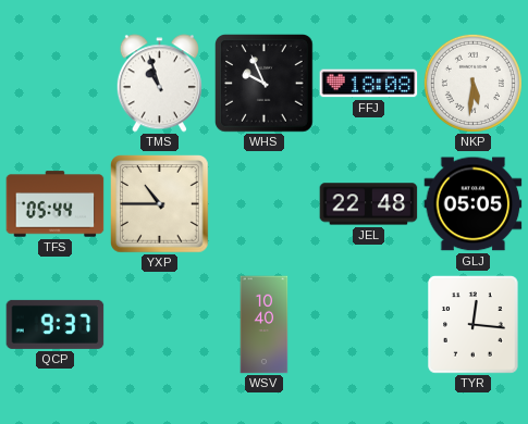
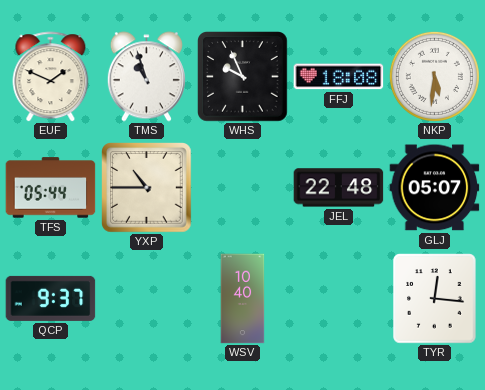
EUF: none -> 1:49
GLJ: 05:05 -> 05:07
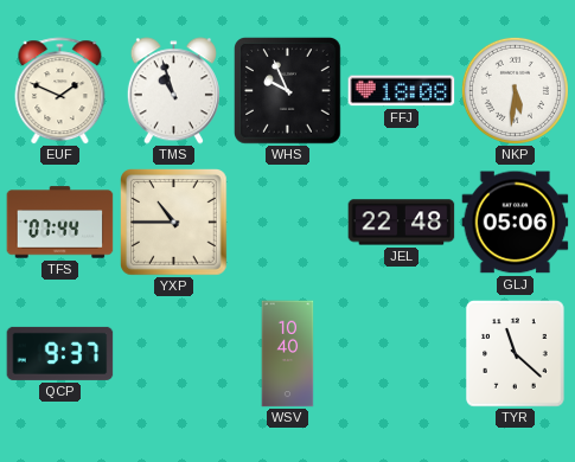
TFS: 05:44 -> 07:44
GLJ: 05:07 -> 05:06
TYR: 12:16 -> 11:22
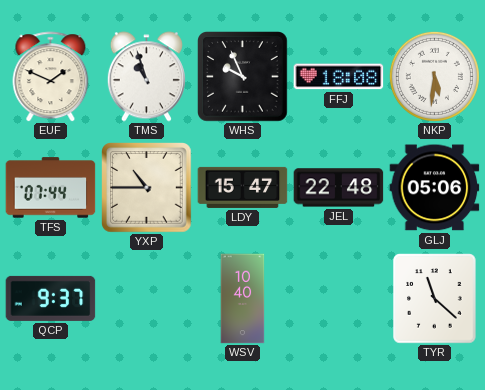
LDY: none -> 15:47
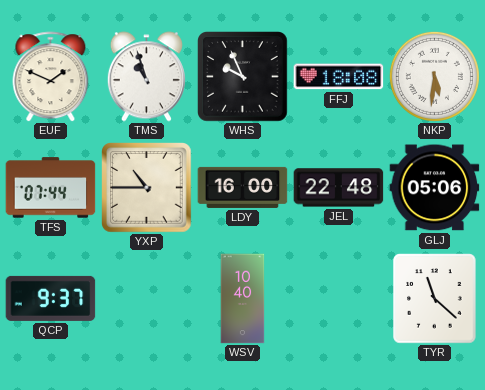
LDY: 15:47 -> 16:00
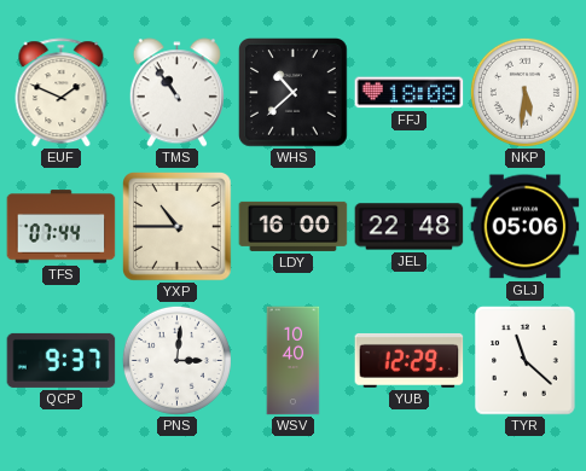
TMS: 10:57 -> 10:54
WHS: 9:56 -> 10:38
PNS: none -> 3:01
YUB: none -> 12:29
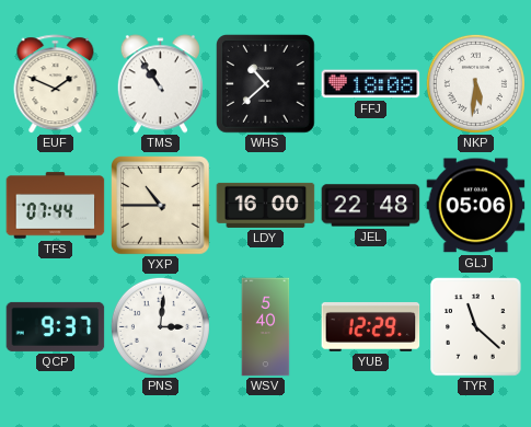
WSV: 10:40 -> 5:40
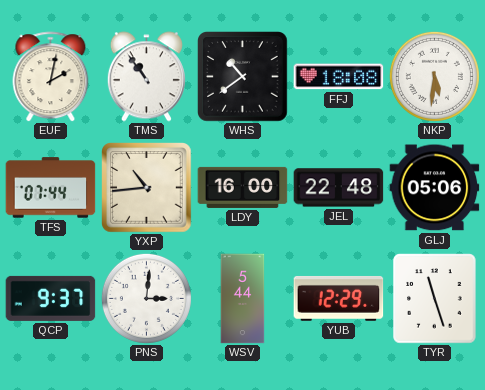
EUF: 1:49 -> 2:02
WHS: 10:38 -> 10:39
YXP: 10:45 -> 10:44
WSV: 5:40 -> 5:44
TYR: 11:22 -> 11:27
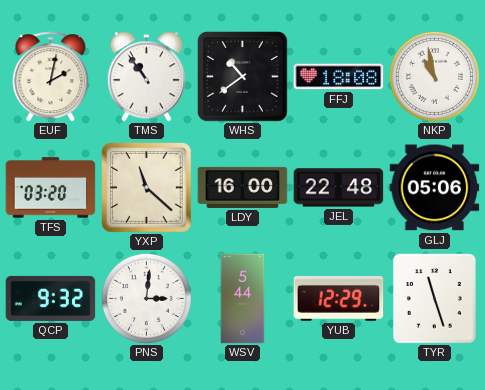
NKP: 5:31 -> 10:58
TFS: 07:44 -> 03:20
YXP: 10:44 -> 11:22
QCP: 9:37 -> 9:32
